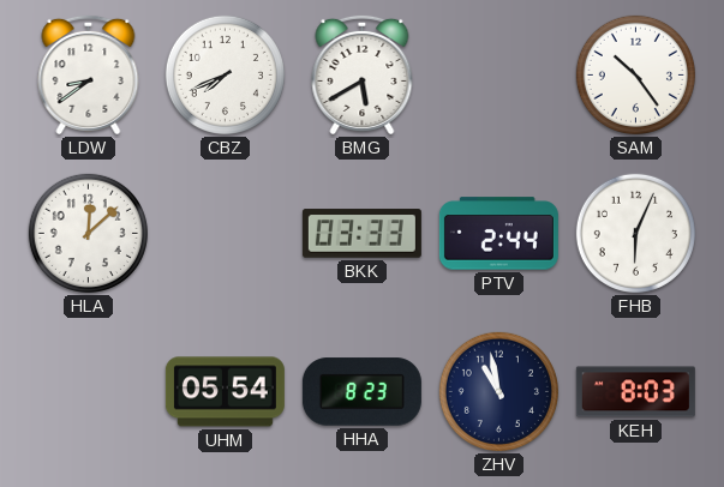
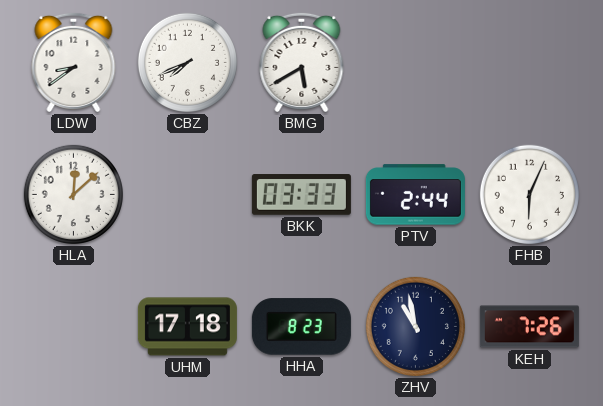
SAM: 10:24 -> none
UHM: 05:54 -> 17:18
KEH: 8:03 -> 7:26
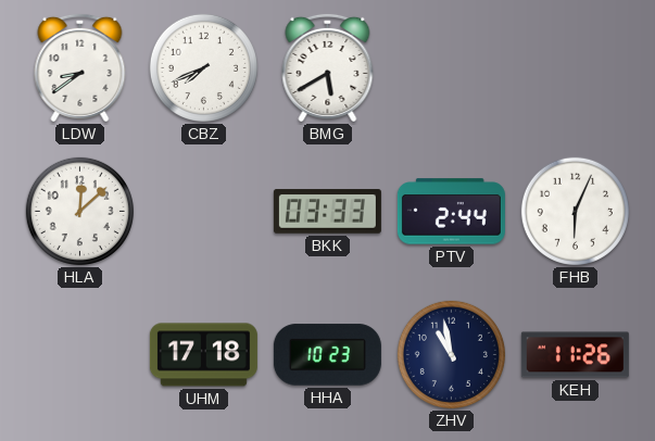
HHA: 8:23 -> 10:23
KEH: 7:26 -> 11:26
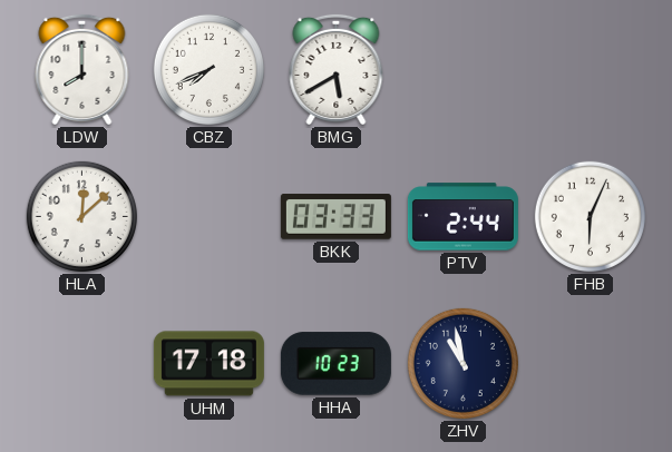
LDW: 8:39 -> 8:00
KEH: 11:26 -> none
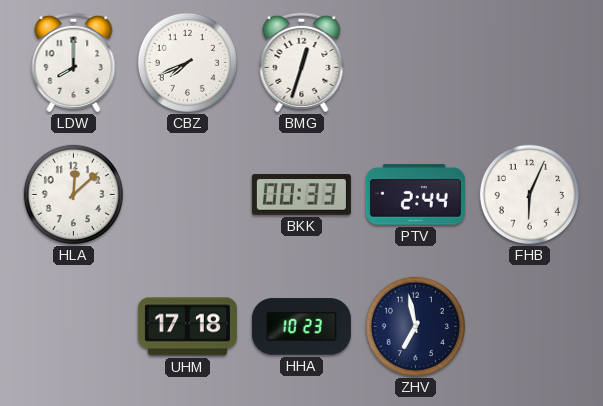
BMG: 5:40 -> 12:33
BKK: 03:33 -> 00:33
ZHV: 10:58 -> 6:58
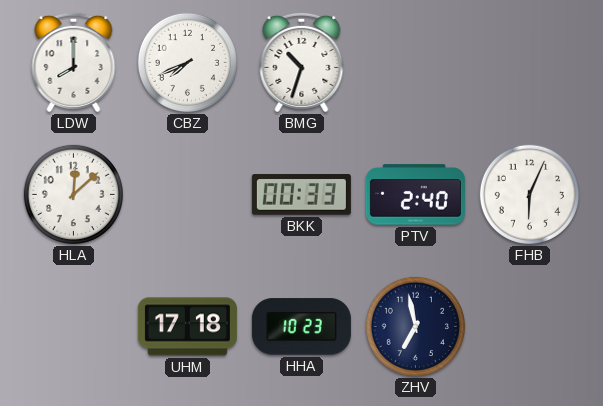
BMG: 12:33 -> 10:33
PTV: 2:44 -> 2:40
